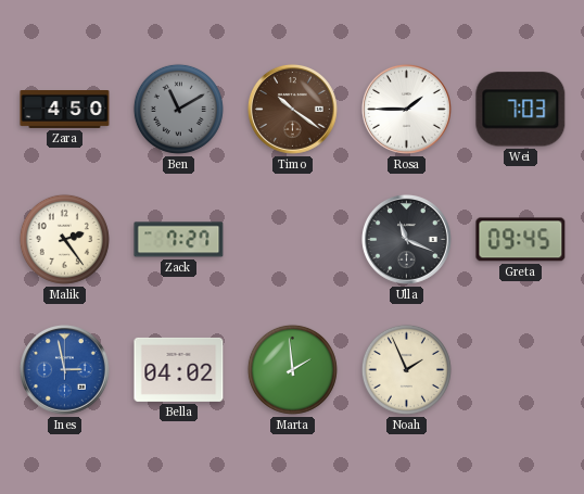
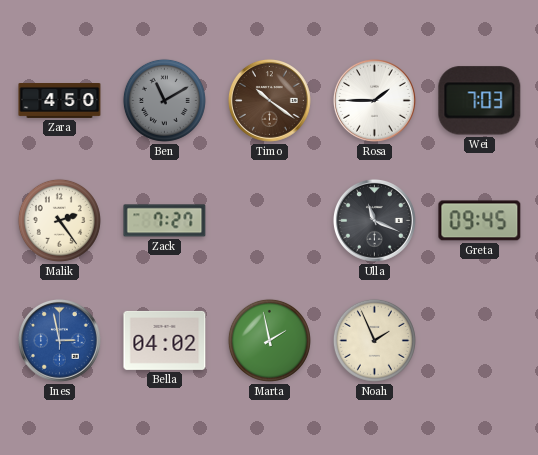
Marta: 1:59 -> 1:58
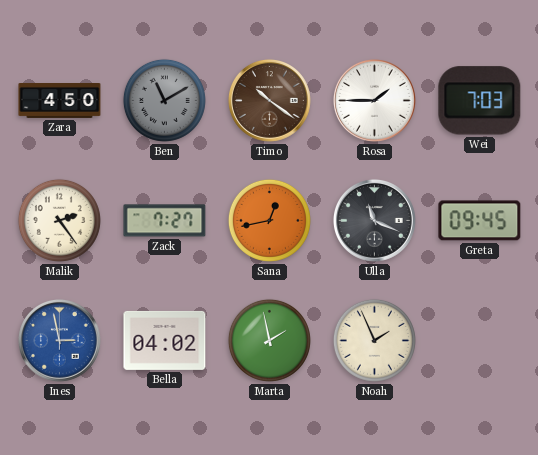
Sana: none -> 12:43
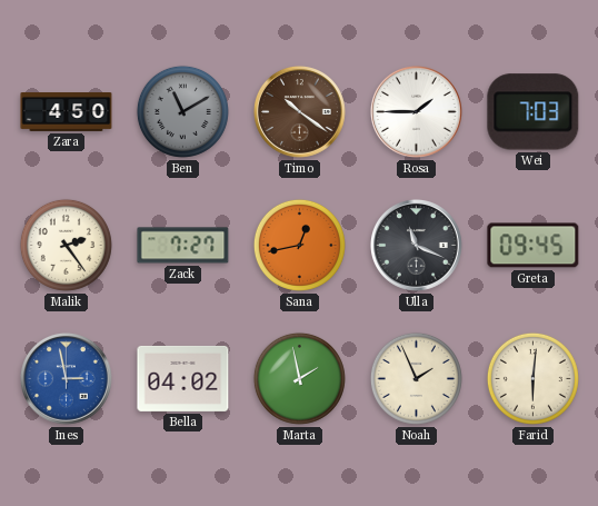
Farid: none -> 6:01
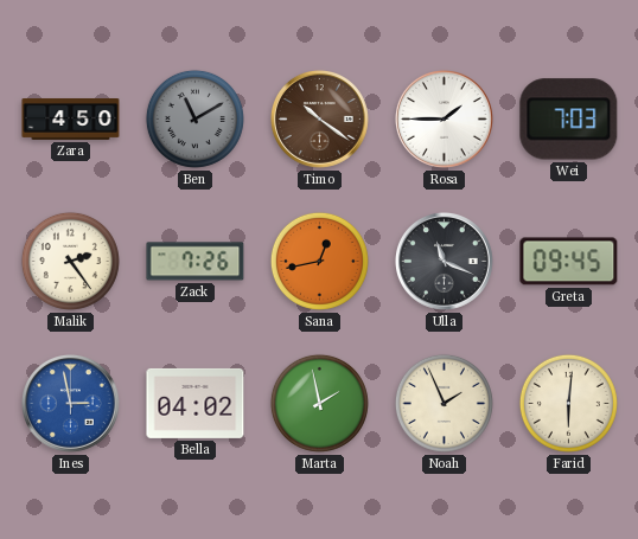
Zack: 7:27 -> 7:26
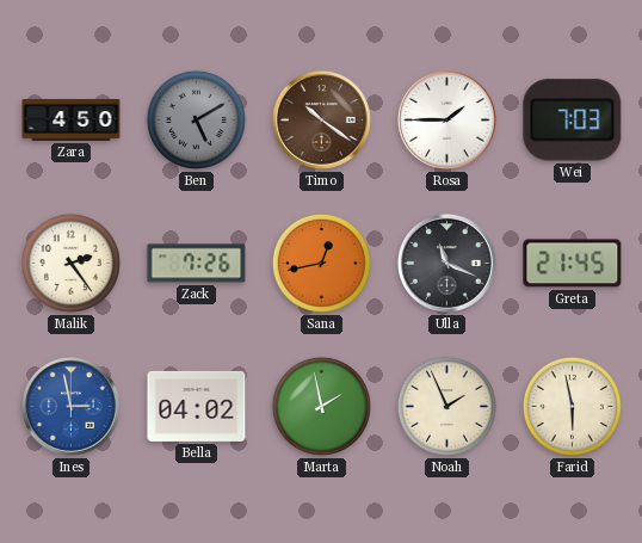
Ben: 11:10 -> 5:10
Greta: 09:45 -> 21:45
Farid: 6:01 -> 5:58
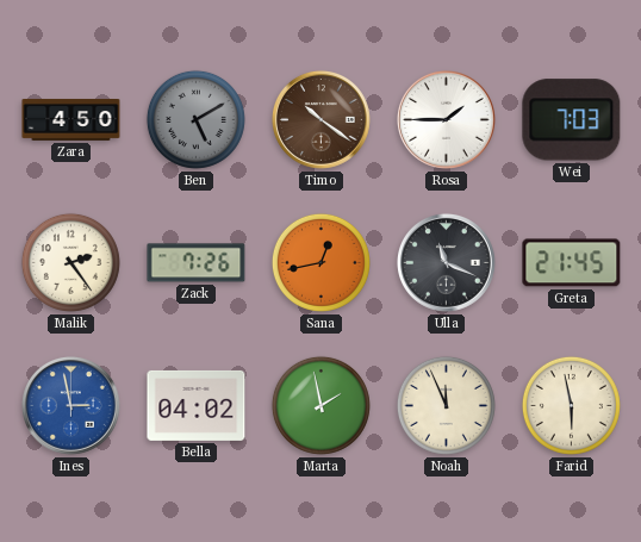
Noah: 1:56 -> 11:56
